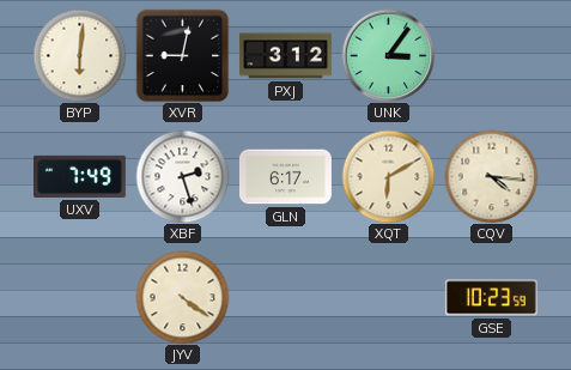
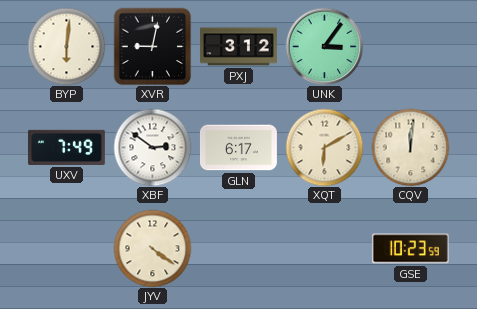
XBF: 2:27 -> 2:51
CQV: 4:16 -> 12:01
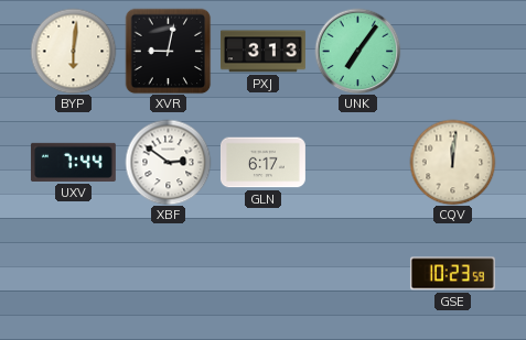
PXJ: 3:12 -> 3:13
UNK: 3:06 -> 7:06
UXV: 7:49 -> 7:44
XQT: 6:10 -> none
JYV: 4:21 -> none
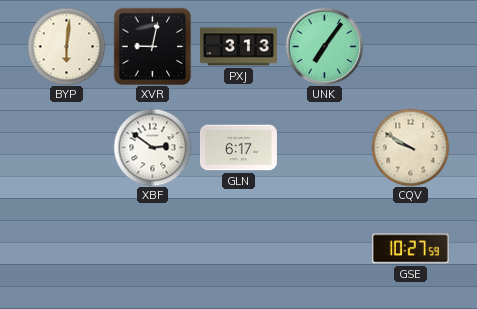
UXV: 7:44 -> none
CQV: 12:01 -> 9:50
GSE: 10:23 -> 10:27
